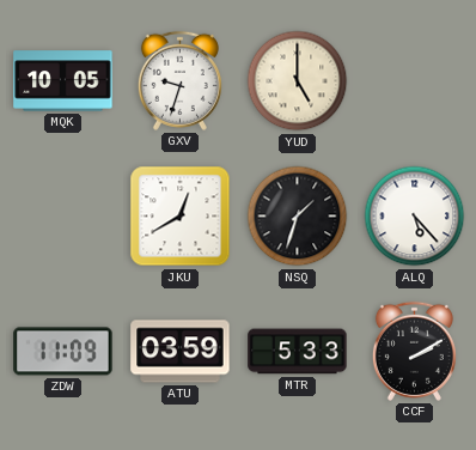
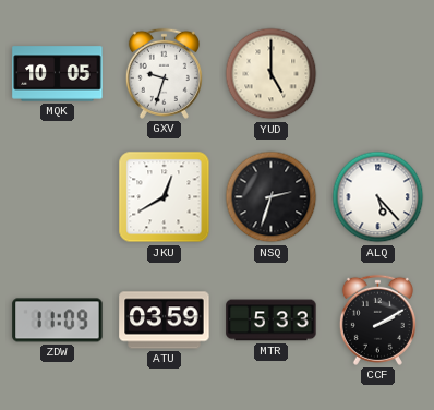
NSQ: 1:33 -> 2:33
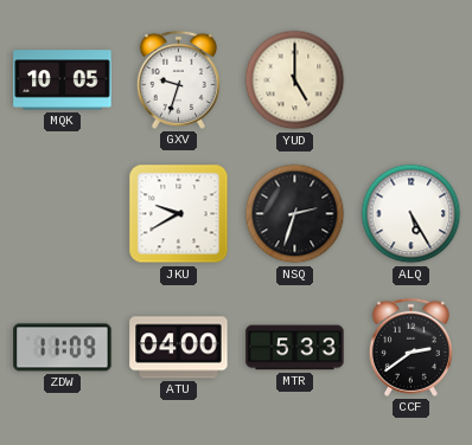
JKU: 12:40 -> 9:40
ALQ: 5:23 -> 5:25
ATU: 03:59 -> 04:00
CCF: 2:10 -> 2:39
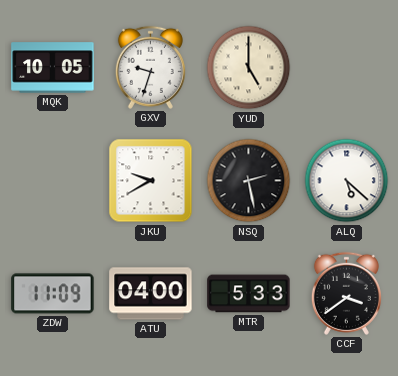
NSQ: 2:33 -> 2:28
ALQ: 5:25 -> 5:22
CCF: 2:39 -> 3:39
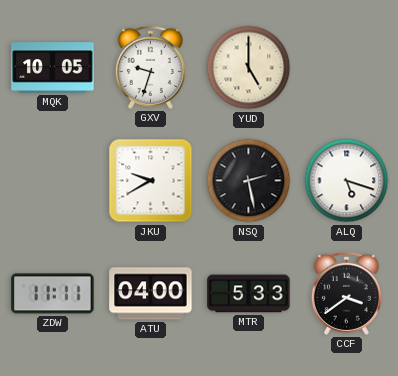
ALQ: 5:22 -> 5:18
ZDW: 11:09 -> 11:11
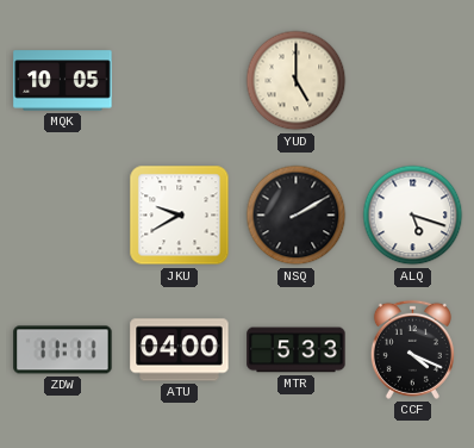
GXV: 9:33 -> none
NSQ: 2:28 -> 2:10
CCF: 3:39 -> 4:19
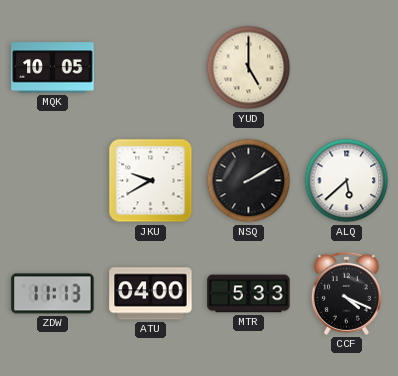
ALQ: 5:18 -> 5:38
ZDW: 11:11 -> 11:13
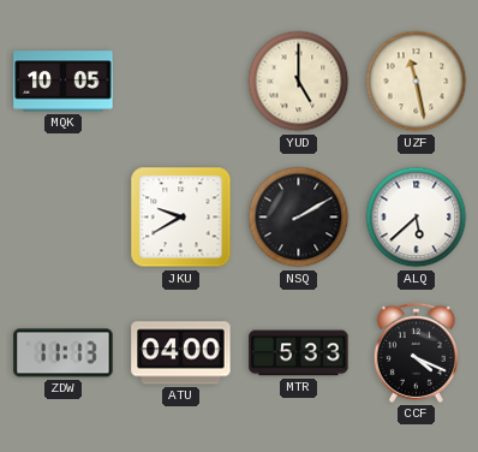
UZF: none -> 11:28
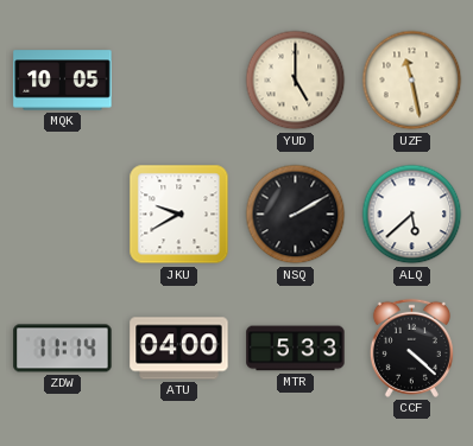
ZDW: 11:13 -> 11:14
CCF: 4:19 -> 4:22
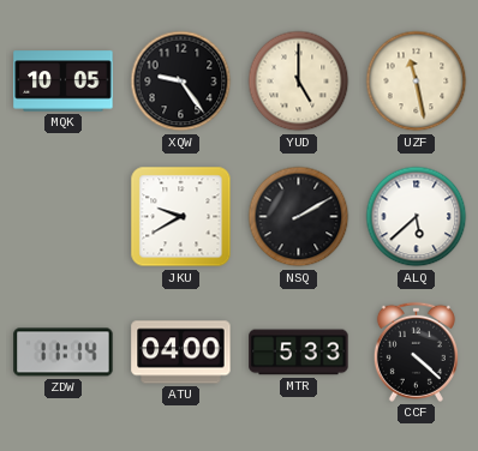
XQW: none -> 9:24
